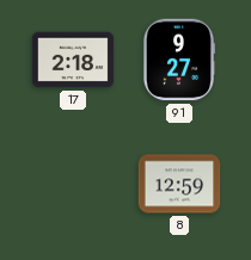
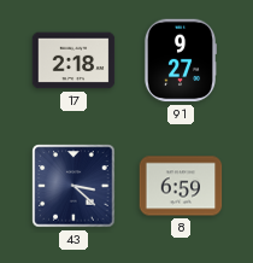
43: none -> 3:22
8: 12:59 -> 6:59
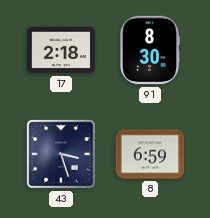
91: 9:27 -> 8:30
43: 3:22 -> 3:27
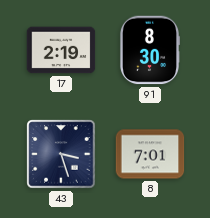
17: 2:18 -> 2:19
8: 6:59 -> 7:01
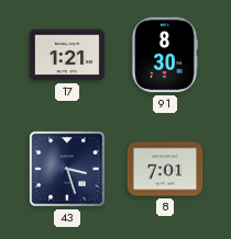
17: 2:19 -> 1:21
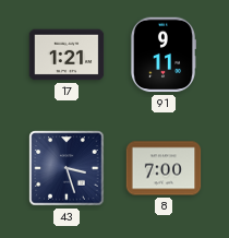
91: 8:30 -> 9:11
8: 7:01 -> 7:00
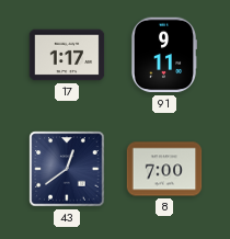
17: 1:21 -> 1:17
43: 3:27 -> 12:39
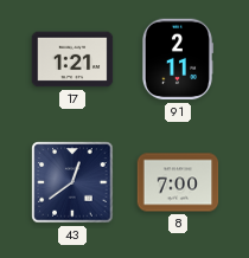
17: 1:17 -> 1:21
91: 9:11 -> 2:11
